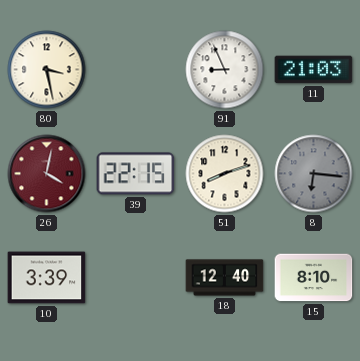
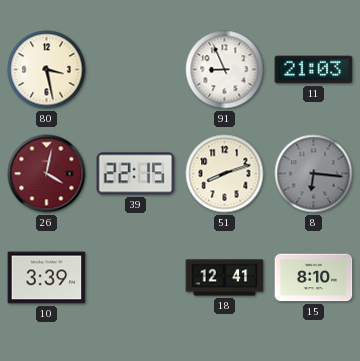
18: 12:40 -> 12:41
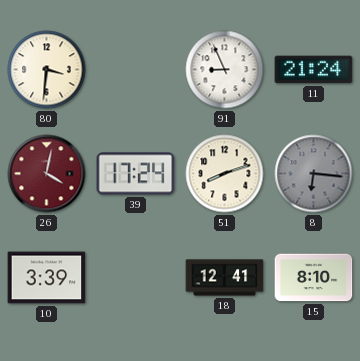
80: 3:28 -> 3:31
11: 21:03 -> 21:24
39: 22:15 -> 17:24
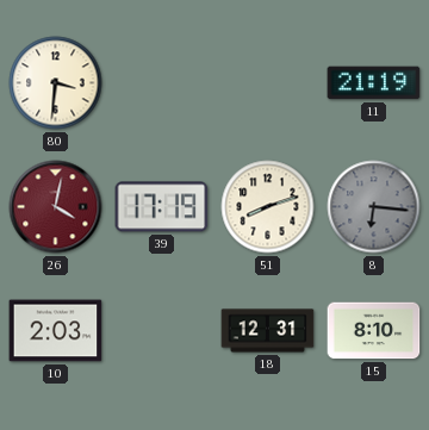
91: 8:56 -> none
11: 21:24 -> 21:19
39: 17:24 -> 17:19
10: 3:39 -> 2:03
18: 12:41 -> 12:31
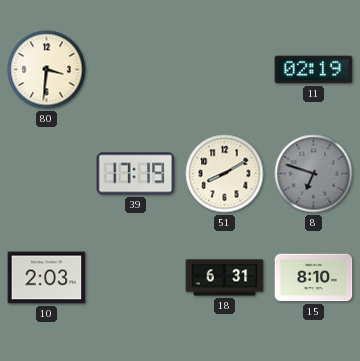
11: 21:19 -> 02:19
26: 4:02 -> none
51: 8:12 -> 8:10
8: 6:16 -> 6:48
18: 12:31 -> 6:31
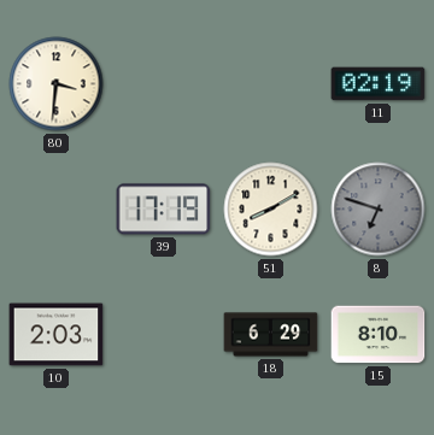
18: 6:31 -> 6:29
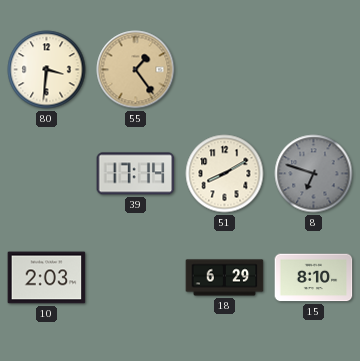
55: none -> 1:24
11: 02:19 -> none
39: 17:19 -> 17:14
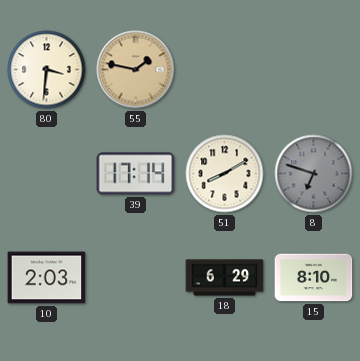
55: 1:24 -> 1:47
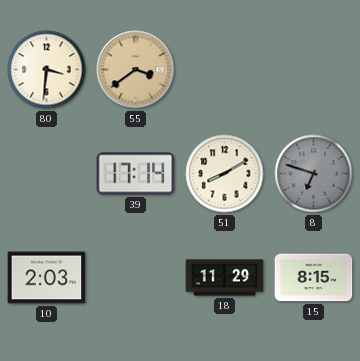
55: 1:47 -> 3:39
18: 6:29 -> 11:29
15: 8:10 -> 8:15
